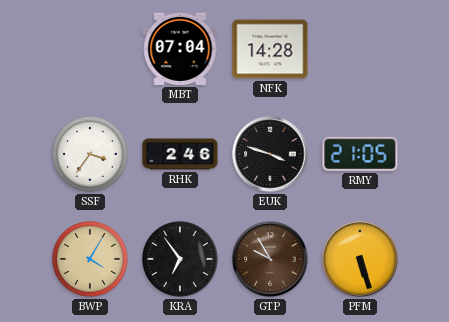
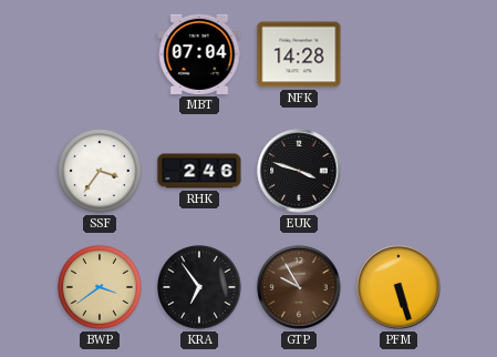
RMY: 21:05 -> none
BWP: 4:05 -> 3:39
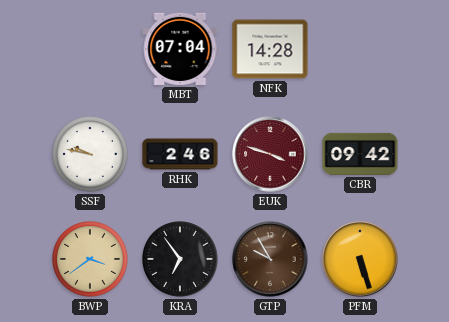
SSF: 3:36 -> 9:47
EUK dial: black -> burgundy
CBR: none -> 09:42
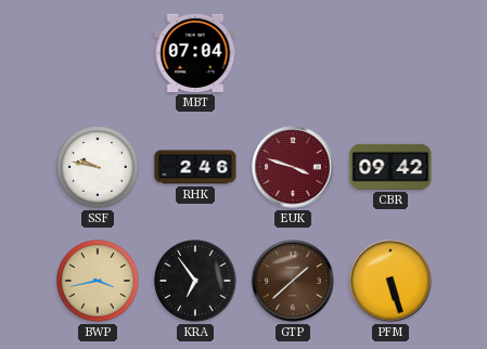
NFK: 14:28 -> none
BWP: 3:39 -> 3:43
GTP: 9:55 -> 1:38
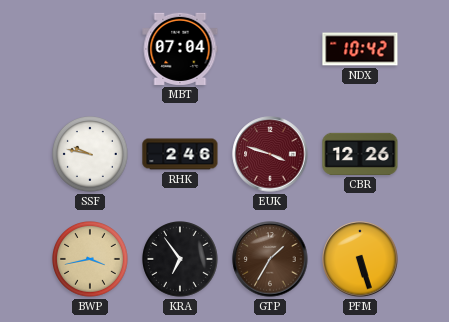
NDX: none -> 10:42
CBR: 09:42 -> 12:26
GTP: 1:38 -> 1:35
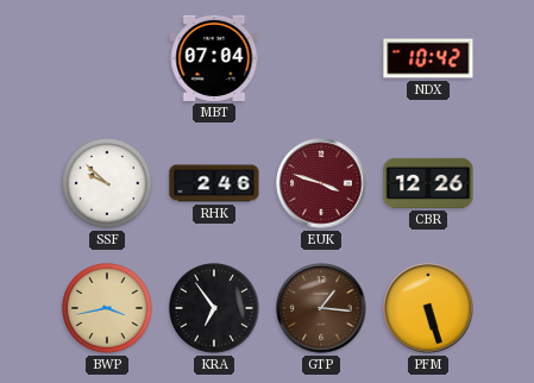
SSF: 9:47 -> 9:52
GTP: 1:35 -> 1:16
